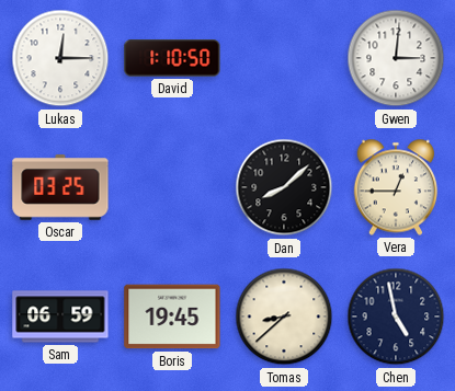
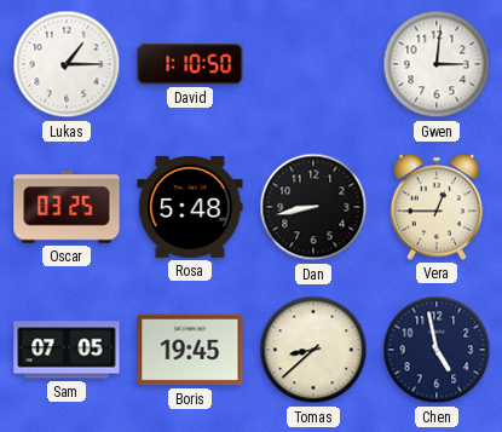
Lukas: 12:15 -> 1:15
Rosa: none -> 5:48
Dan: 8:08 -> 8:43
Sam: 06:59 -> 07:05
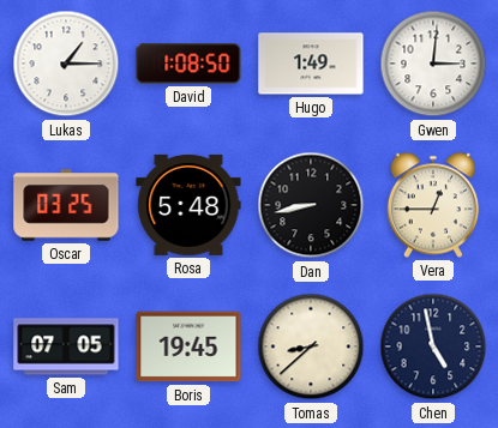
David: 1:10 -> 1:08
Hugo: none -> 1:49
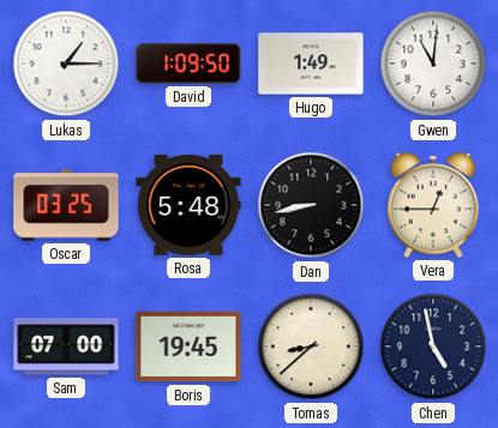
David: 1:08 -> 1:09
Gwen: 3:01 -> 11:01
Sam: 07:05 -> 07:00
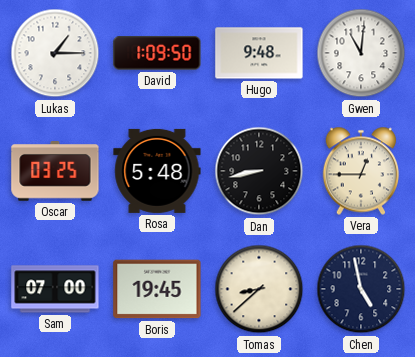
Hugo: 1:49 -> 9:48
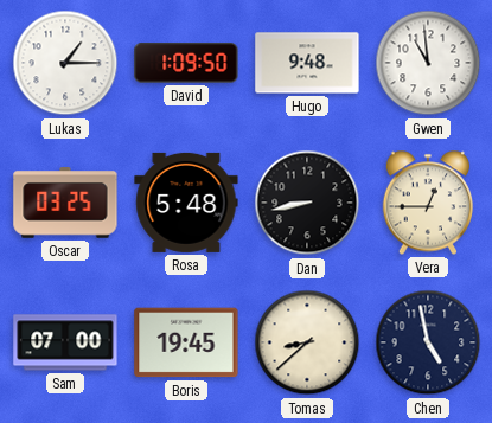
Gwen: 11:01 -> 10:59
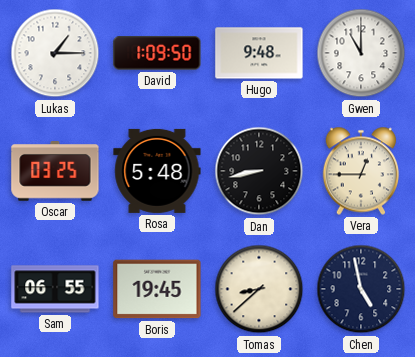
Gwen: 10:59 -> 11:00
Sam: 07:00 -> 06:55
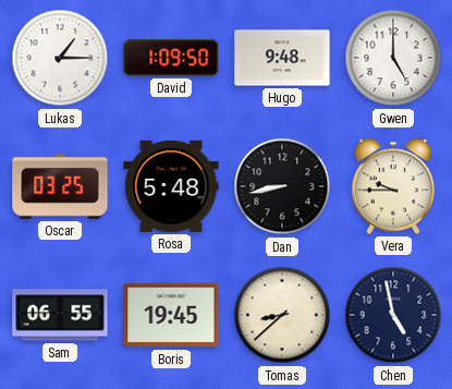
Gwen: 11:00 -> 5:00
Vera: 12:45 -> 9:45
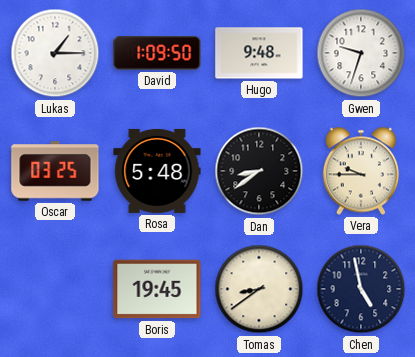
Gwen: 5:00 -> 9:33
Dan: 8:43 -> 8:39
Sam: 06:55 -> none
Tomas: 8:38 -> 8:39
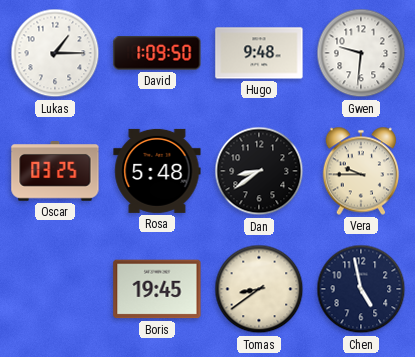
Gwen: 9:33 -> 9:31
